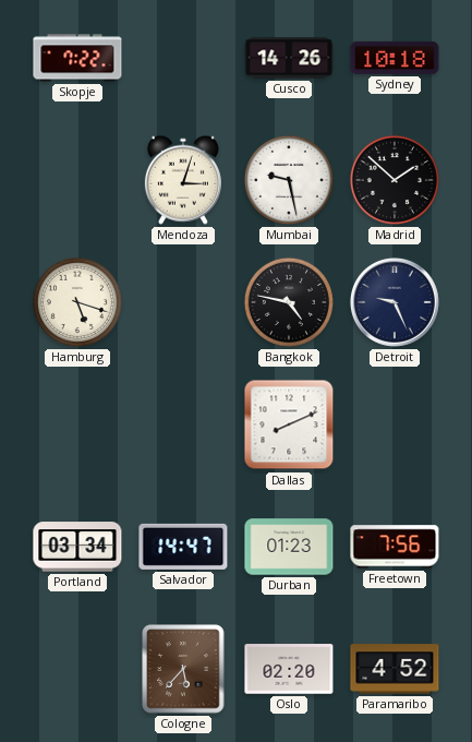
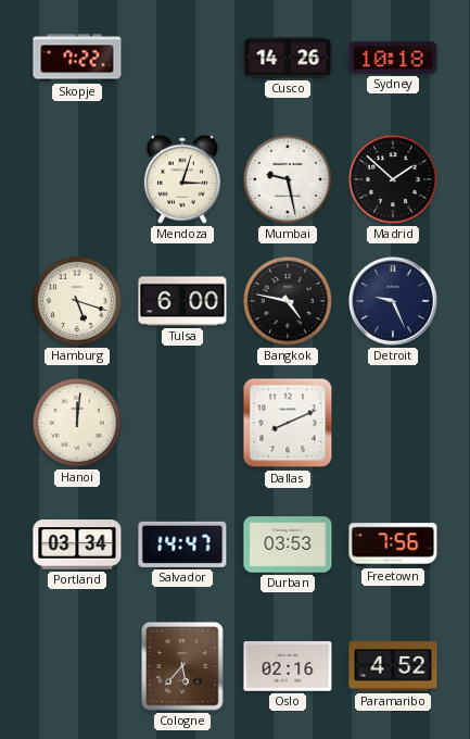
Tulsa: none -> 6:00
Hanoi: none -> 12:01
Durban: 01:23 -> 03:53
Oslo: 02:20 -> 02:16
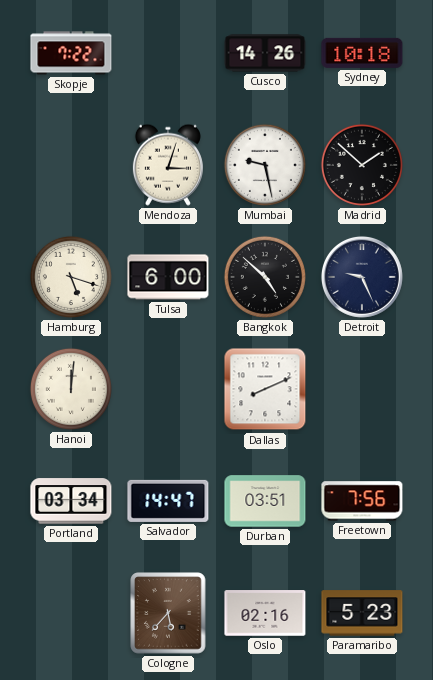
Bangkok: 4:47 -> 4:52
Durban: 03:53 -> 03:51
Paramaribo: 4:52 -> 5:23
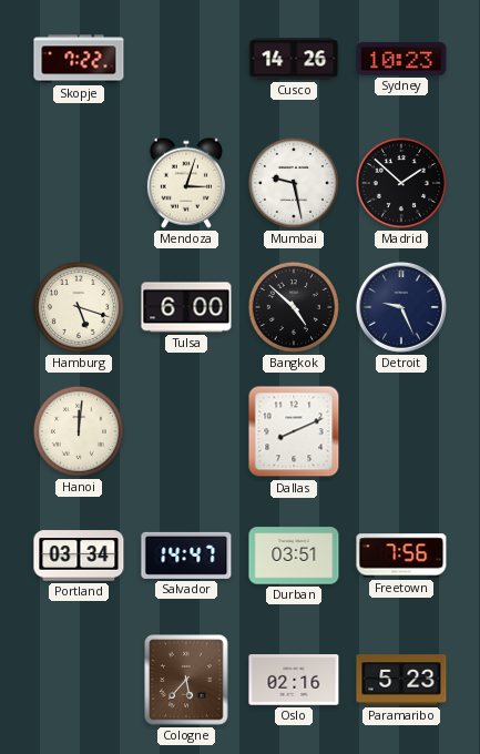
Sydney: 10:18 -> 10:23
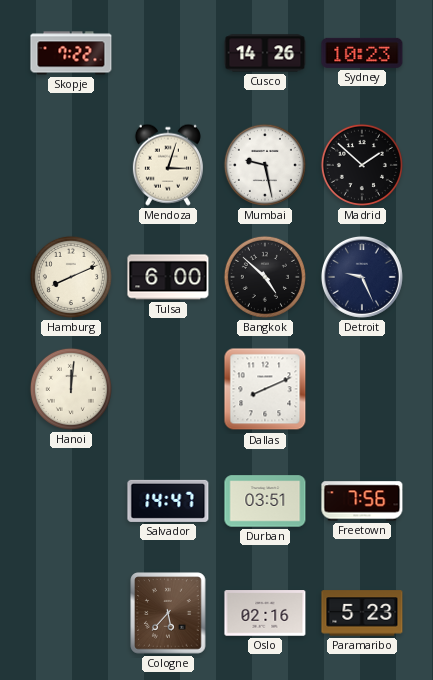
Hamburg: 5:18 -> 8:11
Portland: 03:34 -> none
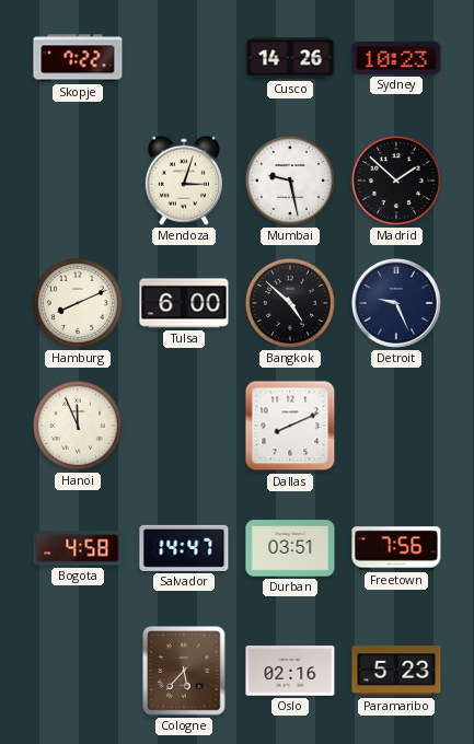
Hanoi: 12:01 -> 11:56
Bogota: none -> 4:58
